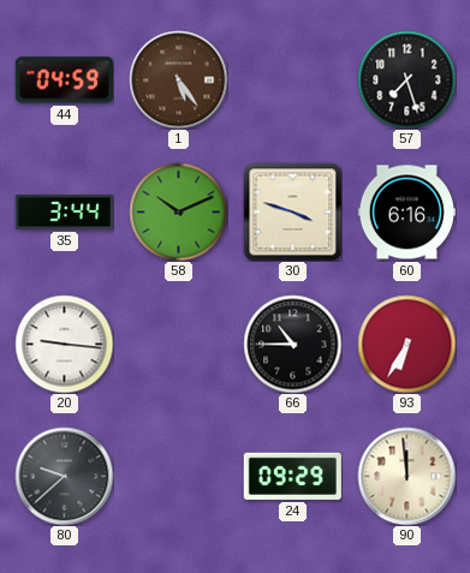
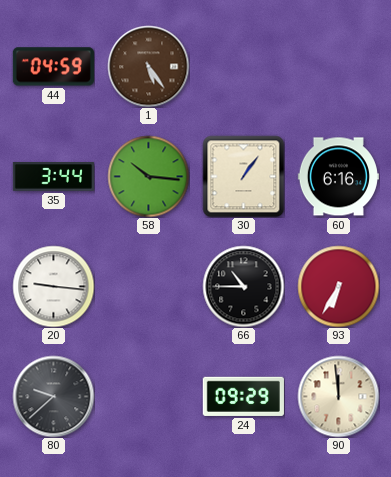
57: 7:27 -> none
58: 10:11 -> 10:16
30: 3:48 -> 1:06
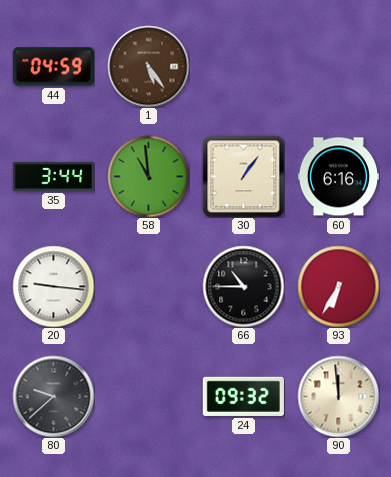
58: 10:16 -> 10:59
24: 09:29 -> 09:32
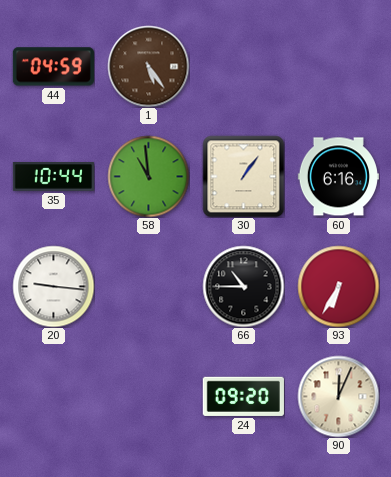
35: 3:44 -> 10:44
80: 9:38 -> none
24: 09:32 -> 09:20
90: 11:59 -> 12:04
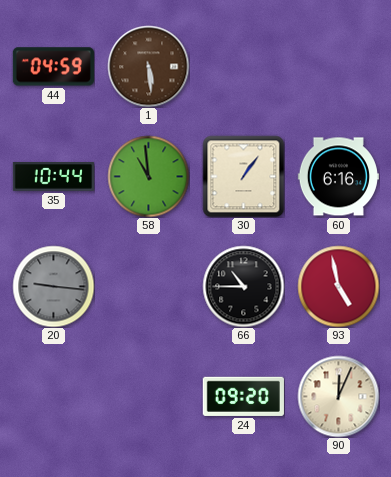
1: 5:24 -> 5:29
20 dial: white -> grey
93: 6:35 -> 4:58
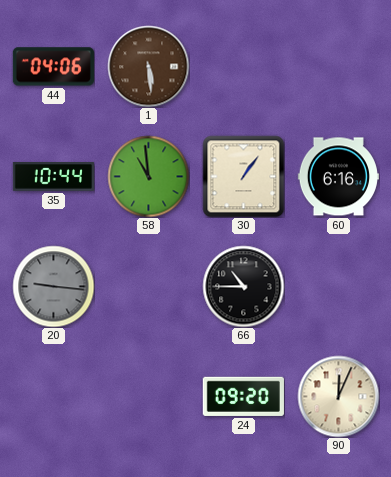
44: 04:59 -> 04:06
93: 4:58 -> none
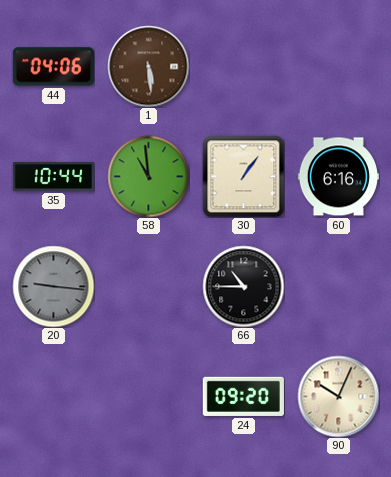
90: 12:04 -> 10:04
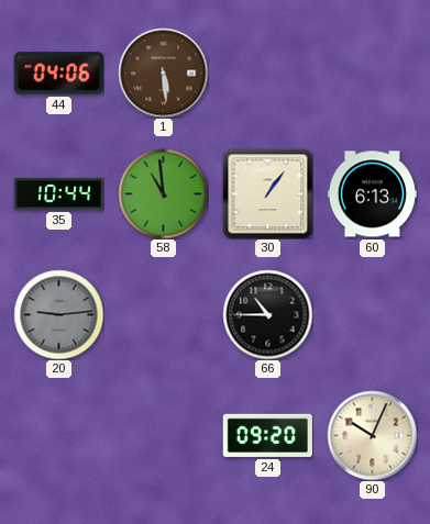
60: 6:16 -> 6:13
20: 9:16 -> 9:14
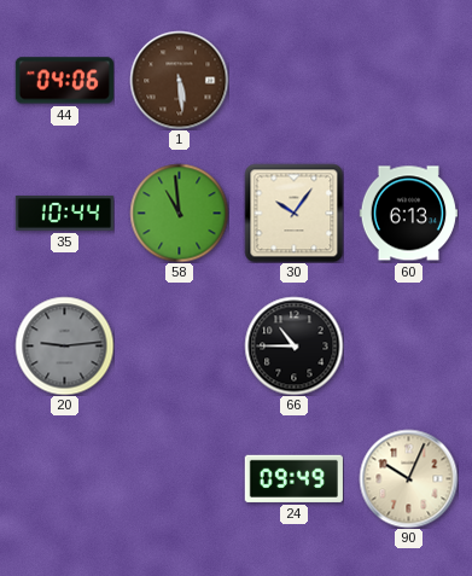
30: 1:06 -> 10:06
24: 09:20 -> 09:49
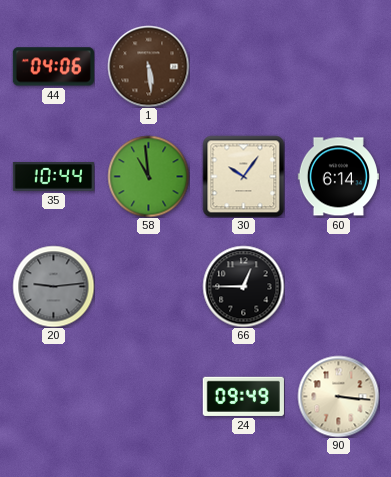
60: 6:13 -> 6:14
66: 10:45 -> 12:45
90: 10:04 -> 3:16
